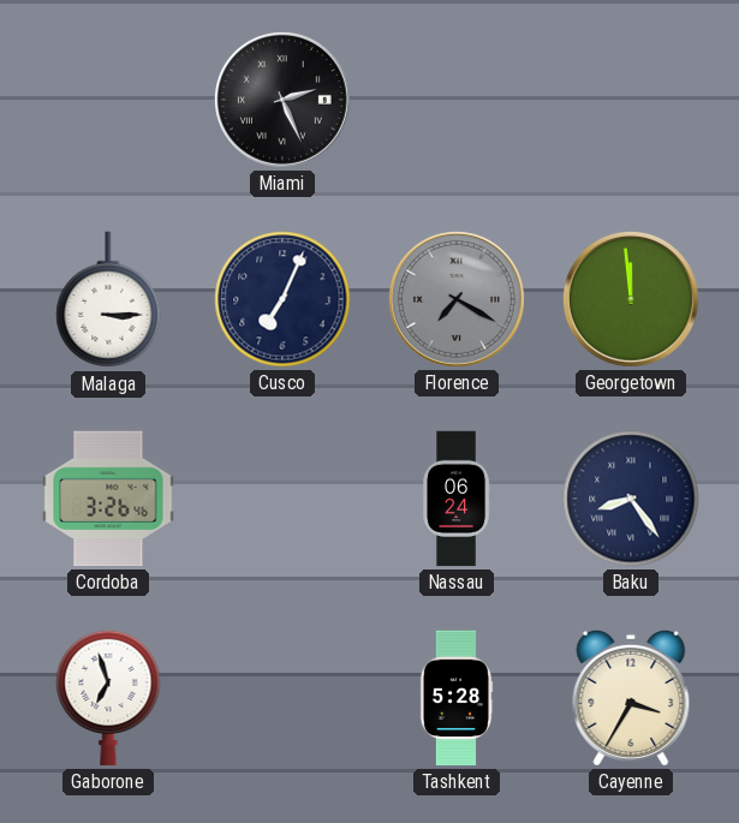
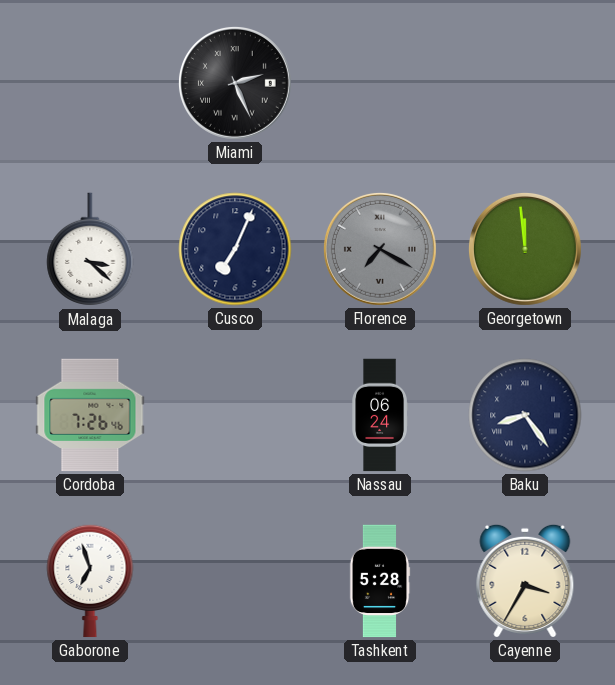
Malaga: 3:15 -> 3:22
Cordoba: 3:26 -> 7:26
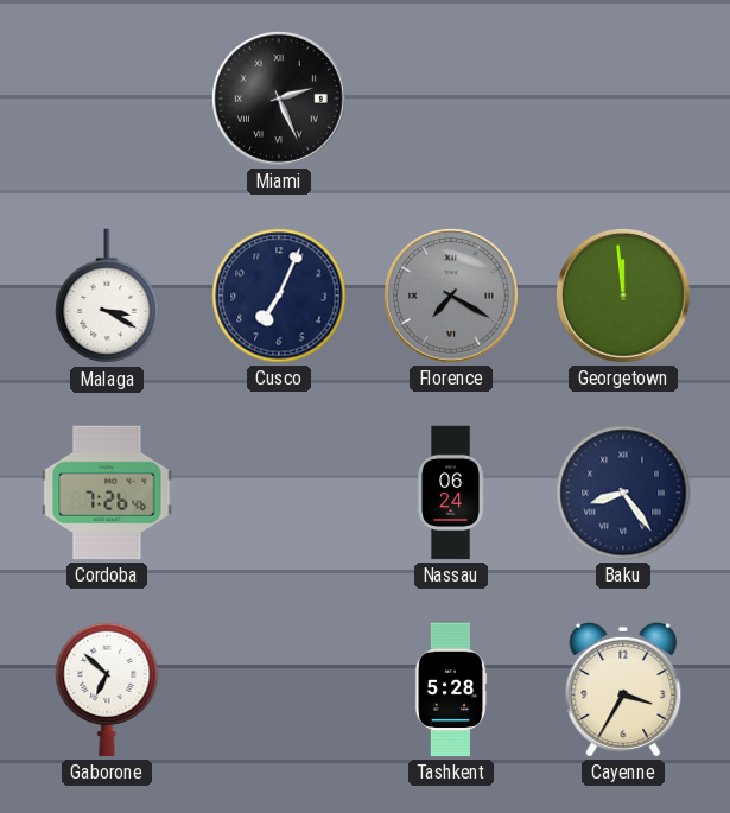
Malaga: 3:22 -> 3:20
Gaborone: 6:57 -> 6:52
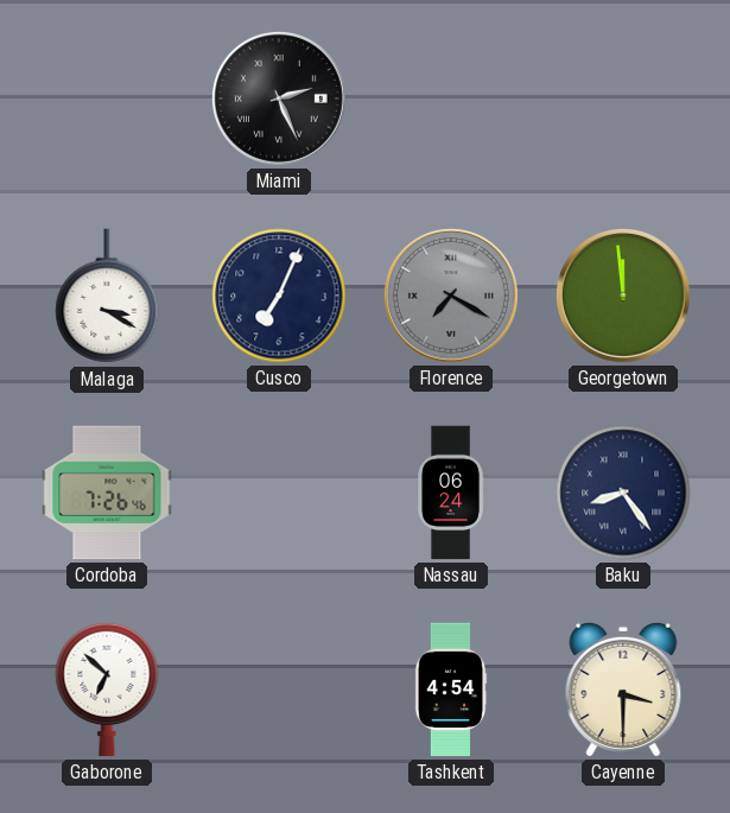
Tashkent: 5:28 -> 4:54
Cayenne: 3:35 -> 3:30
